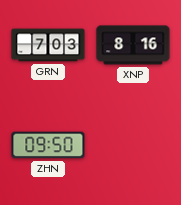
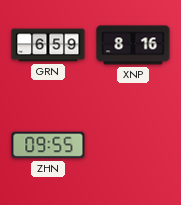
GRN: 7:03 -> 6:59
ZHN: 09:50 -> 09:55
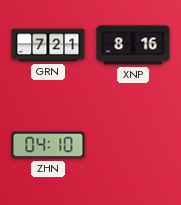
GRN: 6:59 -> 7:21
ZHN: 09:55 -> 04:10
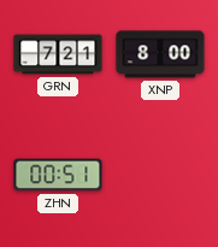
XNP: 8:16 -> 8:00
ZHN: 04:10 -> 00:51
